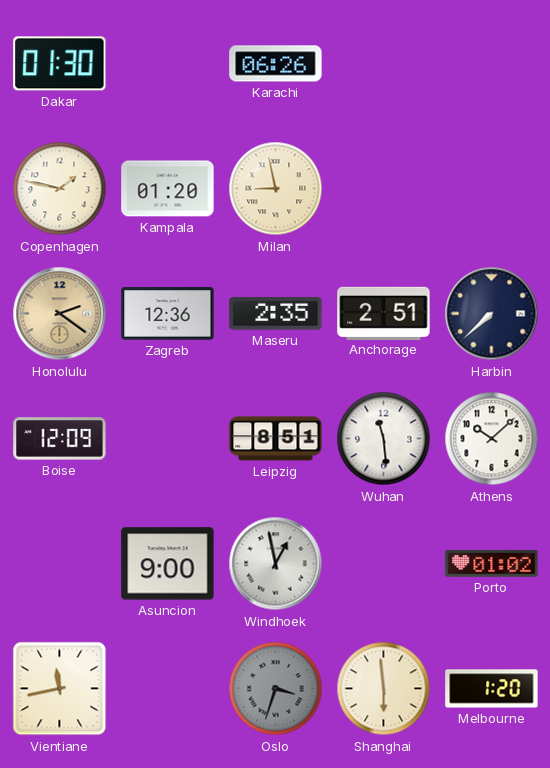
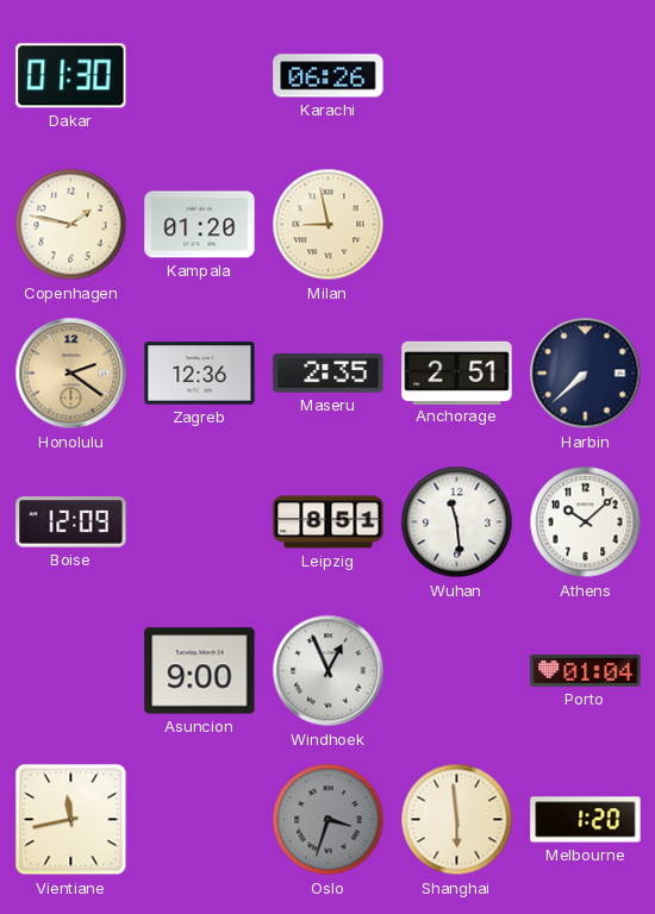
Windhoek: 12:58 -> 12:56
Porto: 01:02 -> 01:04
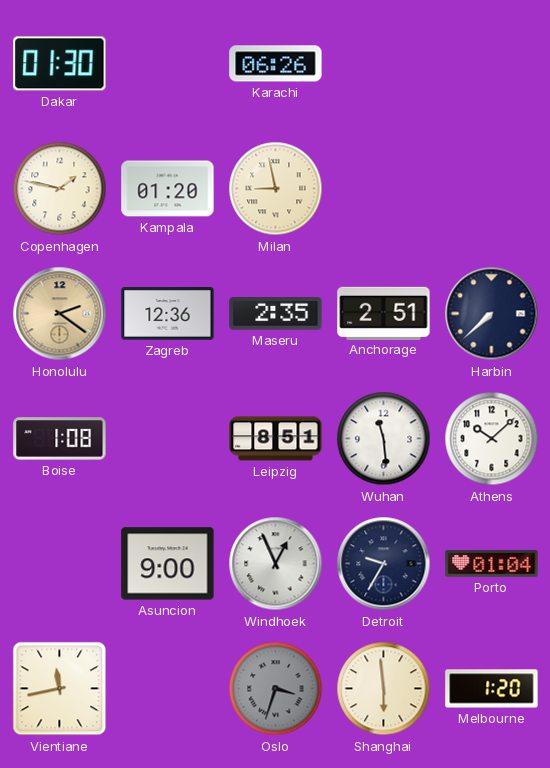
Boise: 12:09 -> 1:08
Detroit: none -> 9:35
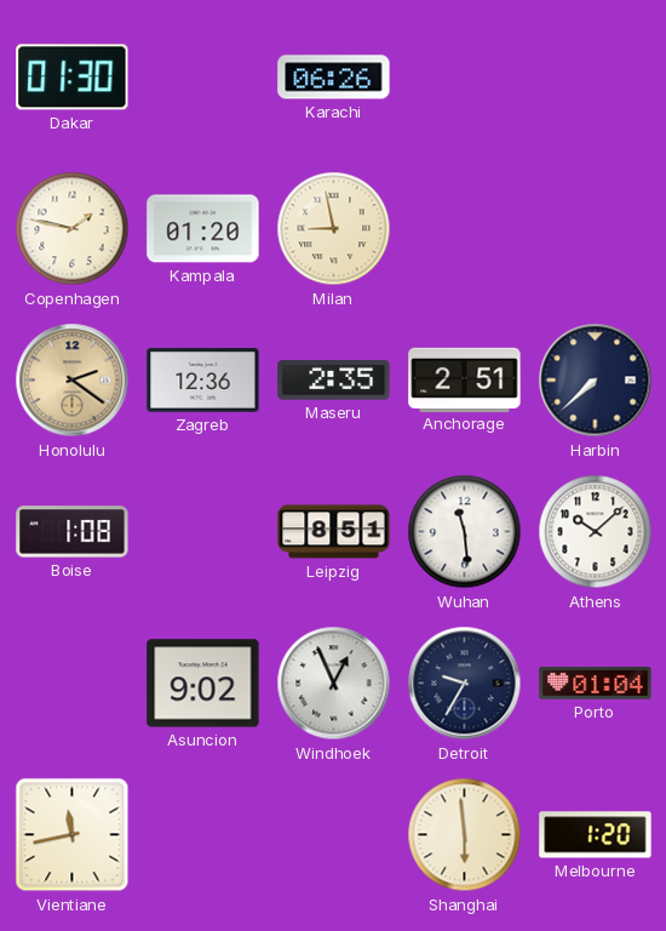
Asuncion: 9:00 -> 9:02
Oslo: 3:33 -> none
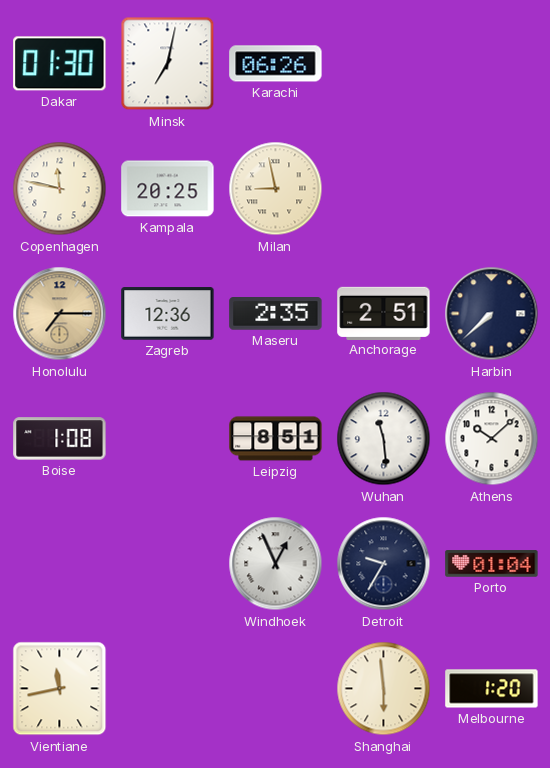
Minsk: none -> 7:02
Copenhagen: 1:47 -> 11:47
Kampala: 01:20 -> 20:25
Honolulu: 2:21 -> 7:15
Asuncion: 9:02 -> none
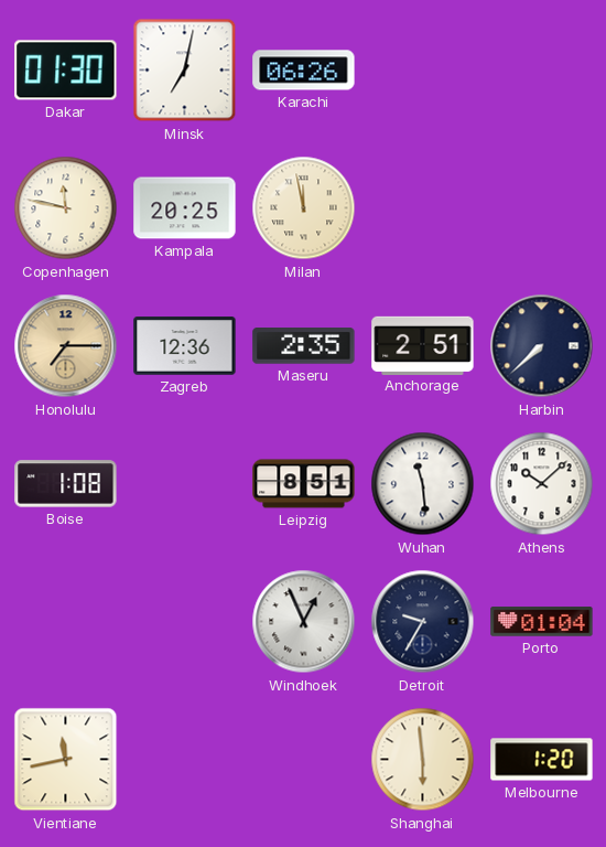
Milan: 8:58 -> 11:58
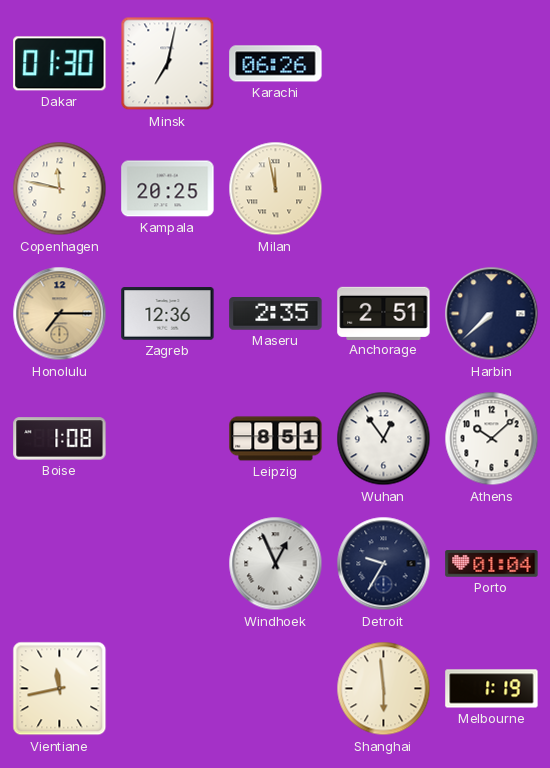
Wuhan: 11:29 -> 12:54
Melbourne: 1:20 -> 1:19
